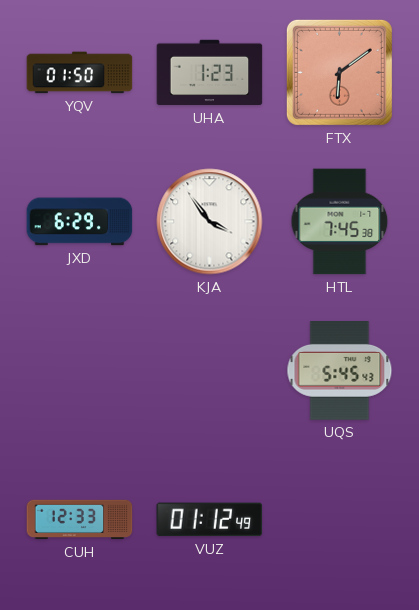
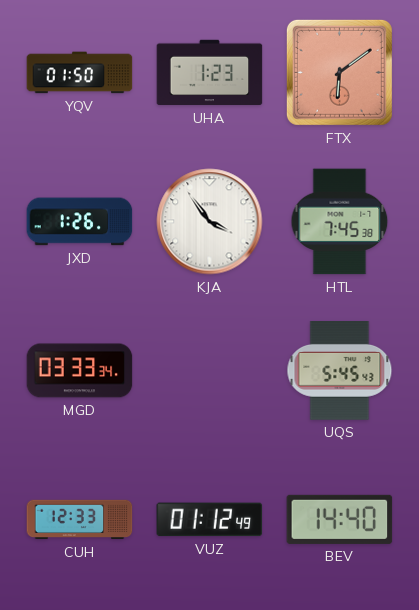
JXD: 6:29 -> 1:26
MGD: none -> 03:33
BEV: none -> 14:40
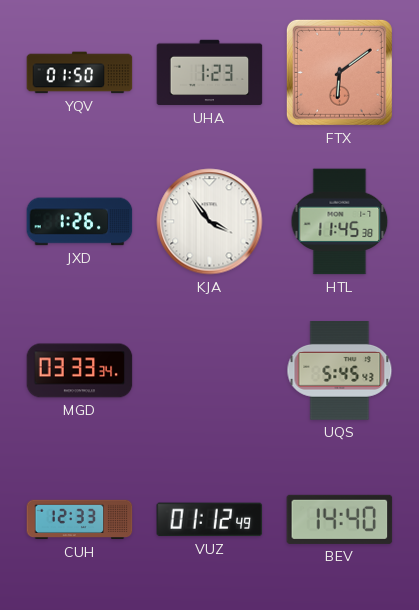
HTL: 7:45 -> 11:45
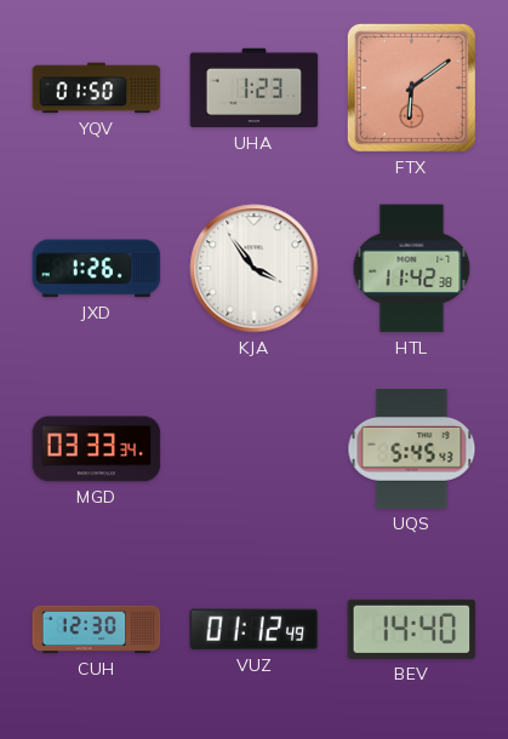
HTL: 11:45 -> 11:42
CUH: 12:33 -> 12:30
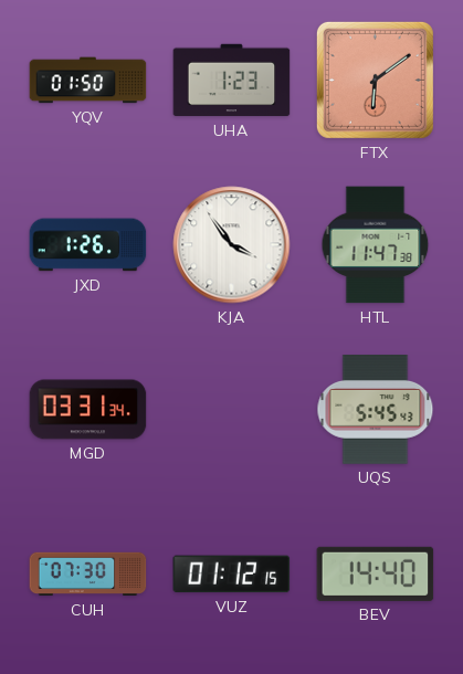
HTL: 11:42 -> 11:47
MGD: 03:33 -> 03:31
CUH: 12:30 -> 07:30
VUZ: 01:12:49 -> 01:12:15
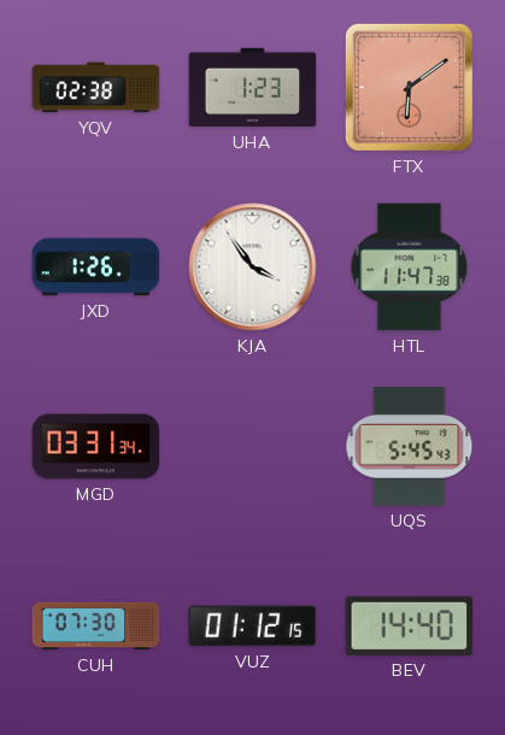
YQV: 01:50 -> 02:38
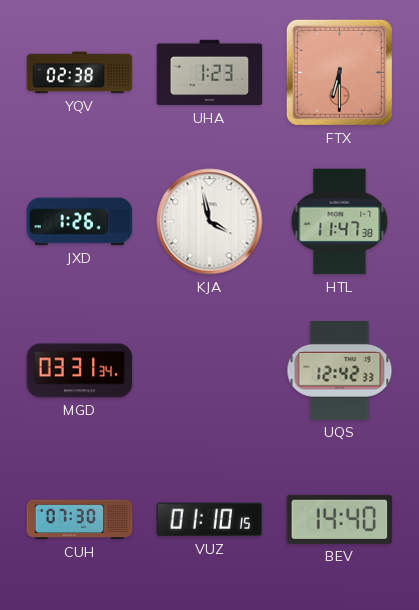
FTX: 6:09 -> 6:30
KJA: 3:54 -> 3:58
UQS: 5:45 -> 12:42
VUZ: 01:12 -> 01:10
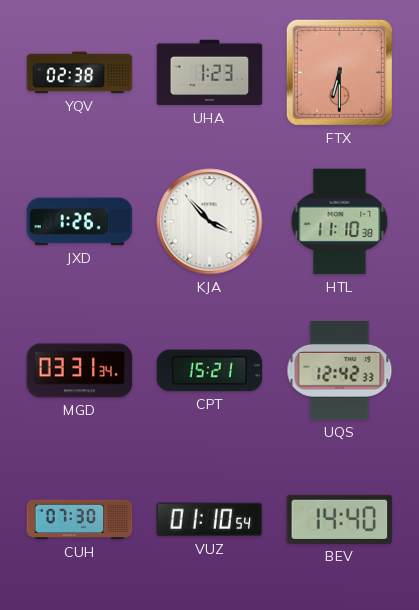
KJA: 3:58 -> 3:53
HTL: 11:47 -> 11:10
CPT: none -> 15:21
VUZ: 01:10:15 -> 01:10:54
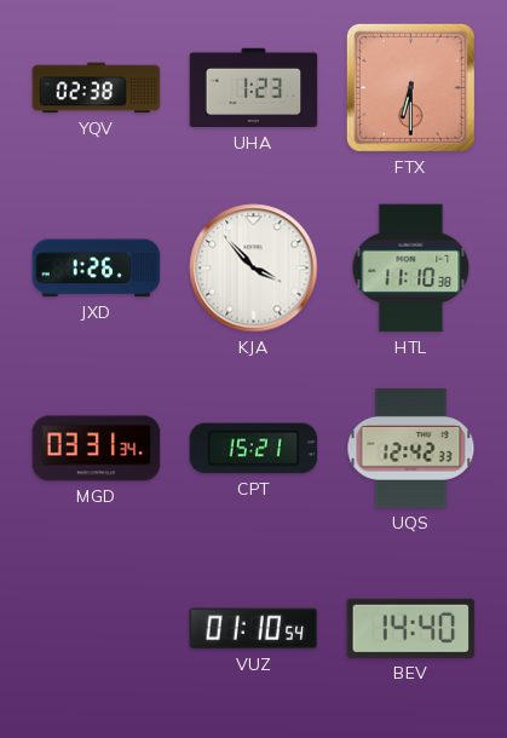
CUH: 07:30 -> none
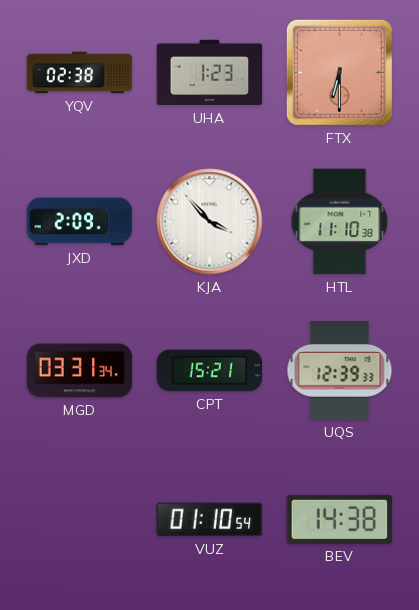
JXD: 1:26 -> 2:09
UQS: 12:42 -> 12:39
BEV: 14:40 -> 14:38
